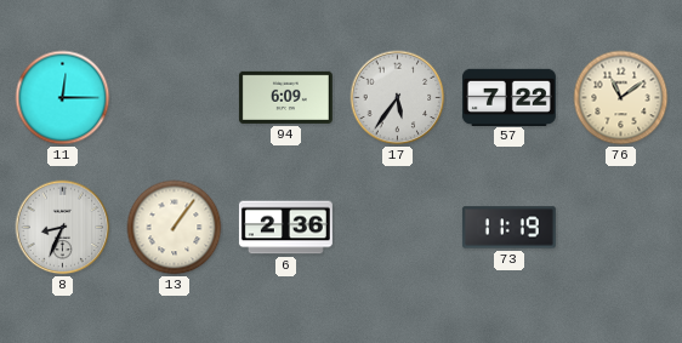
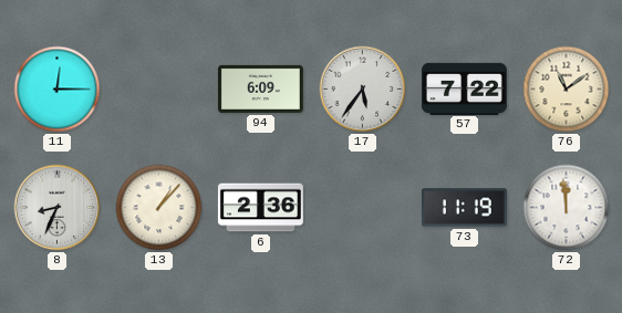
13: 1:06 -> 1:07
72: none -> 11:59
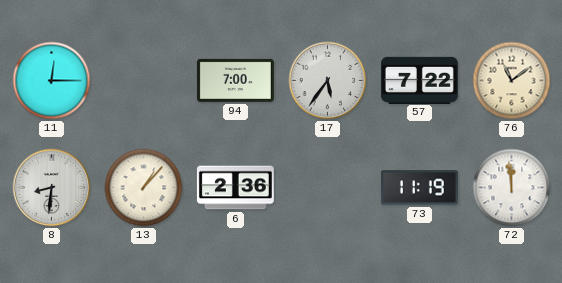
94: 6:09 -> 7:00
8: 8:34 -> 8:31
